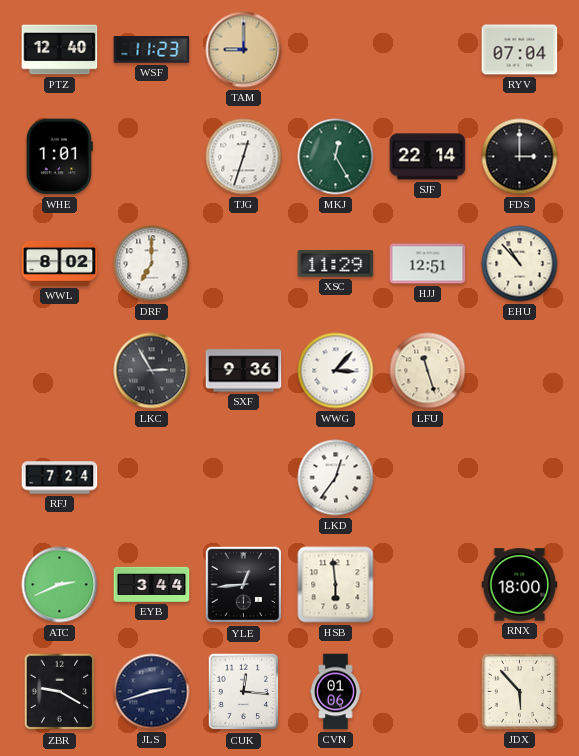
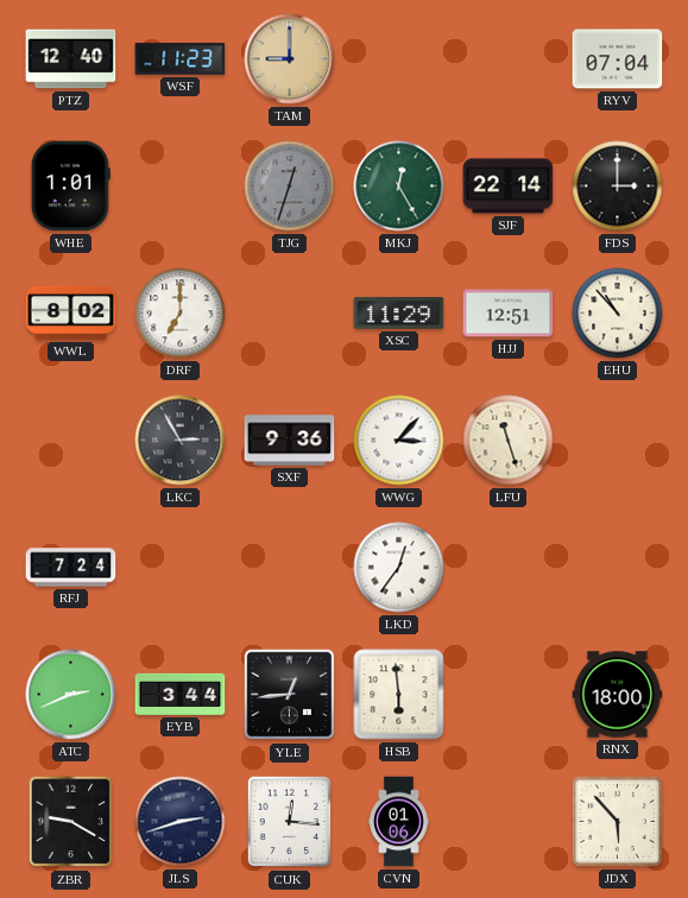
TJG dial: white -> grey
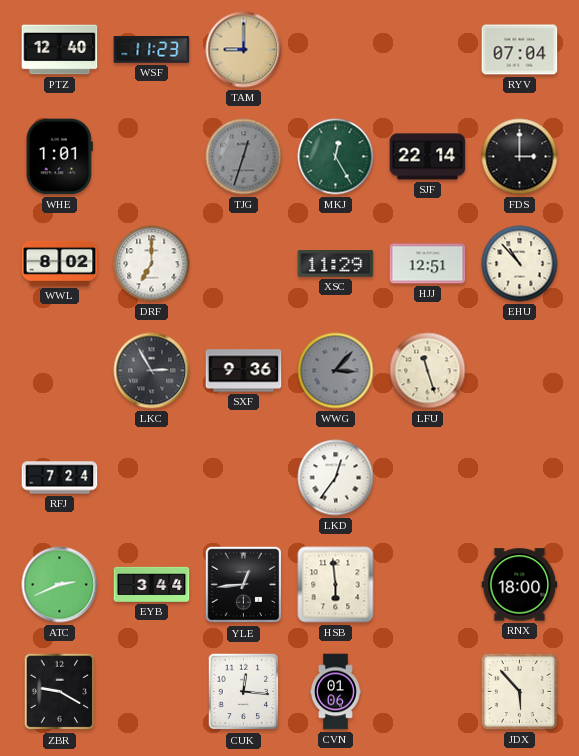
WWG dial: white -> grey
JLS: 2:42 -> none
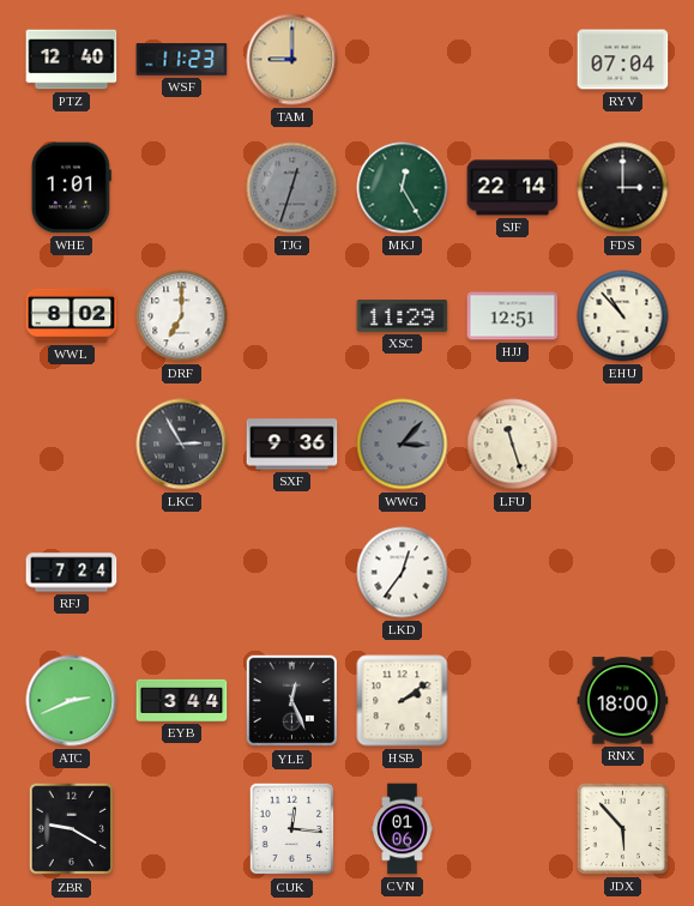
YLE: 12:44 -> 12:26
HSB: 5:59 -> 2:09
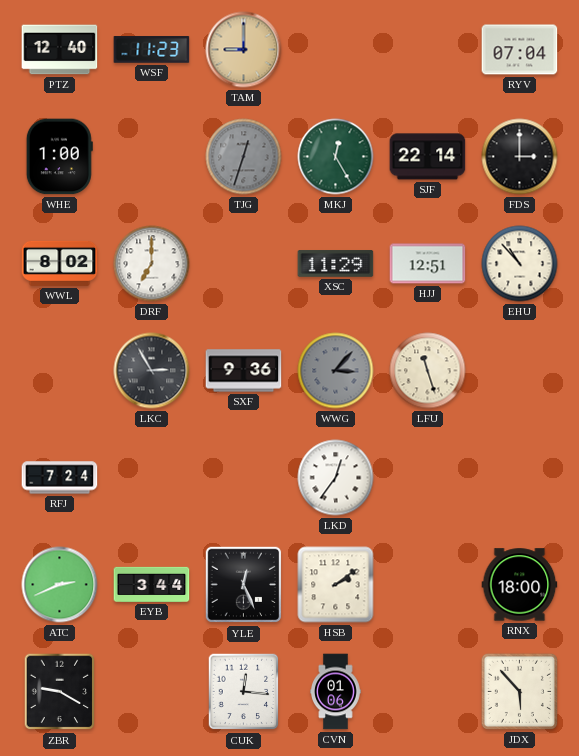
WHE: 1:01 -> 1:00
